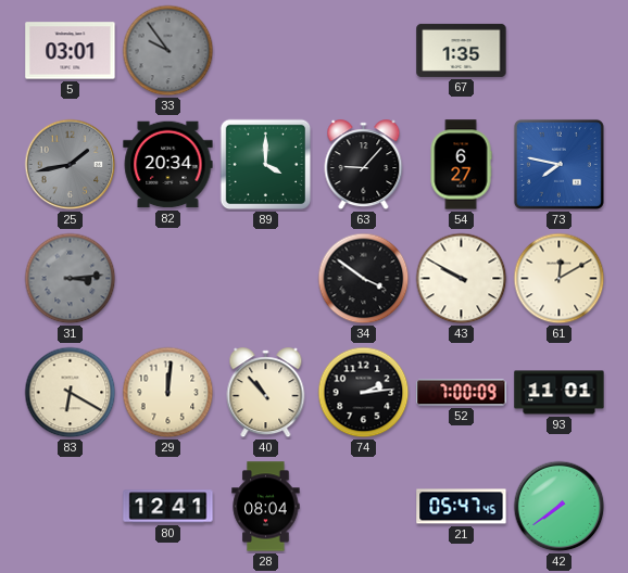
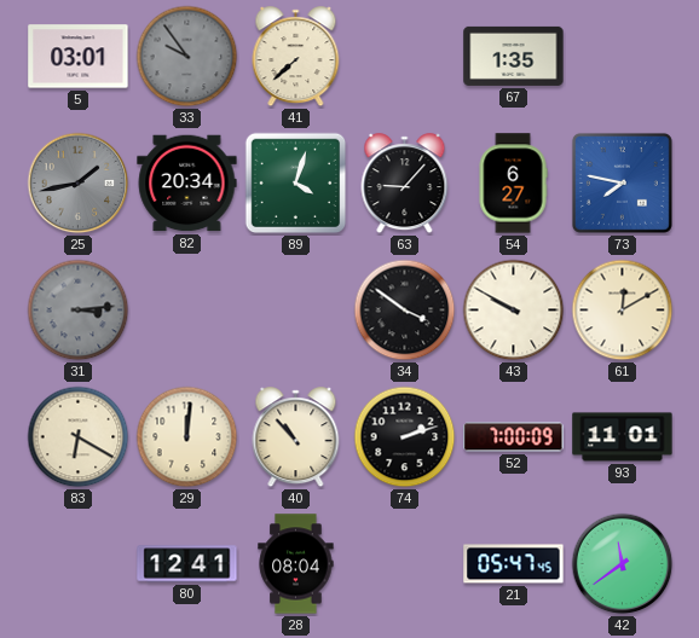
41: none -> 7:38
89: 4:00 -> 4:03
74: 2:14 -> 2:12
42: 7:39 -> 11:39
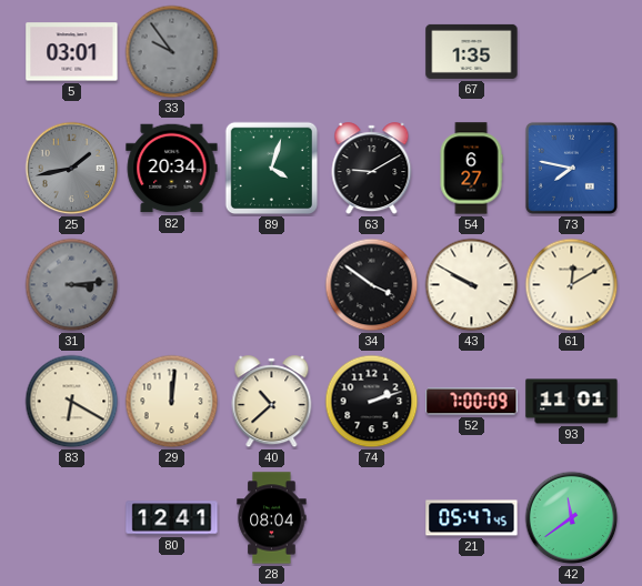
41: 7:38 -> none
63: 9:07 -> 9:10
40: 10:53 -> 10:38
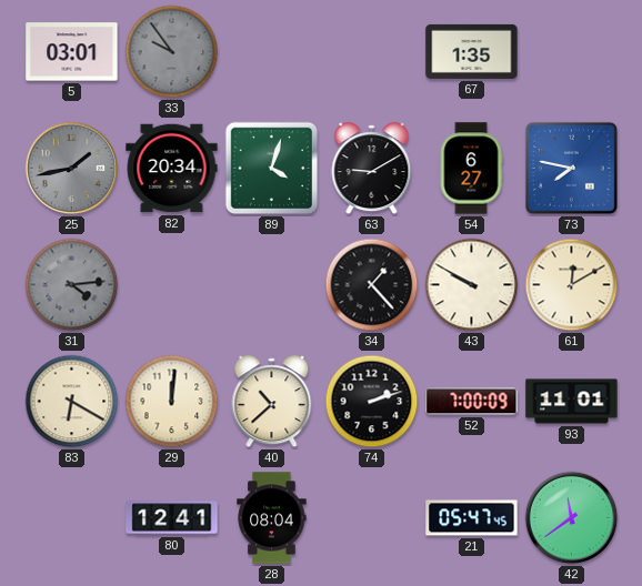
31: 3:14 -> 4:14
34: 3:51 -> 1:23
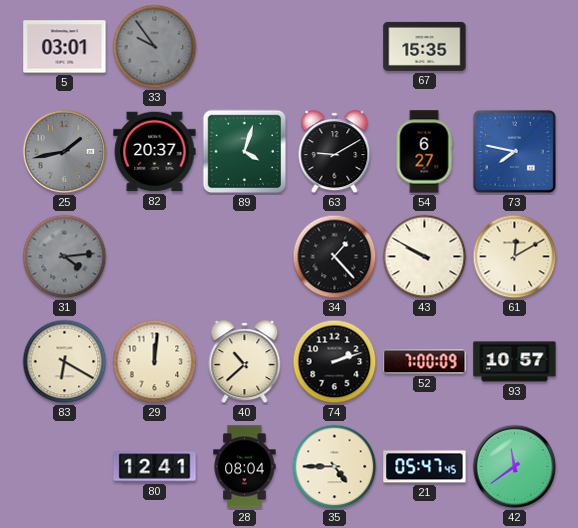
67: 1:35 -> 15:35
82: 20:34 -> 20:37
93: 11:01 -> 10:57
35: none -> 4:45
